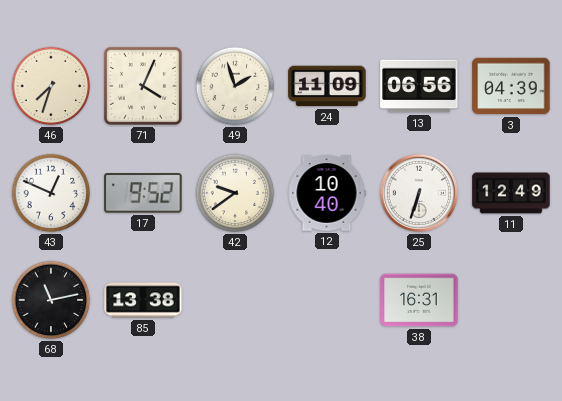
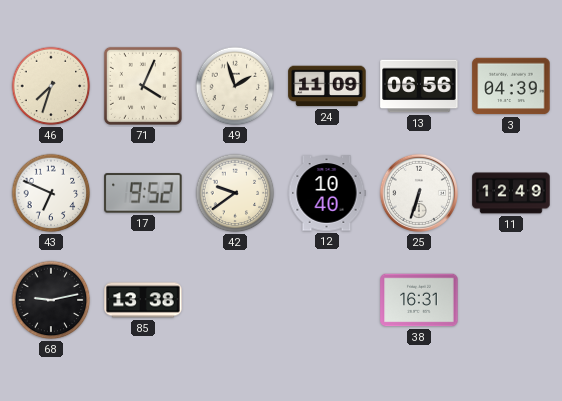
43: 12:49 -> 6:49
68: 11:13 -> 9:13
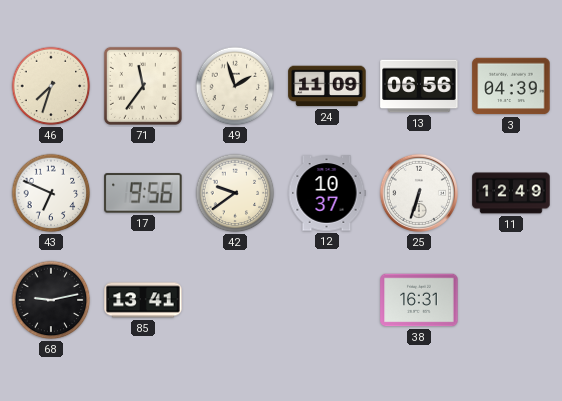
71: 4:04 -> 11:36
17: 9:52 -> 9:56
12: 10:40 -> 10:37
85: 13:38 -> 13:41
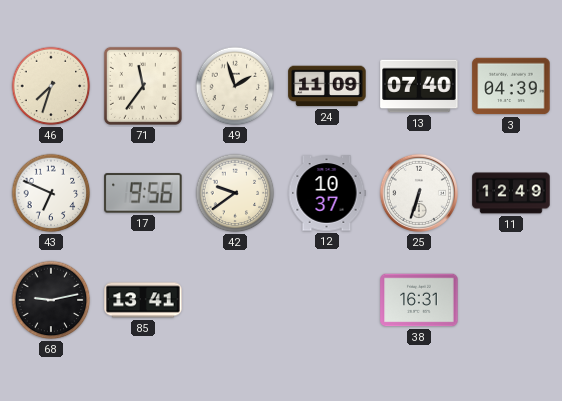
13: 06:56 -> 07:40
